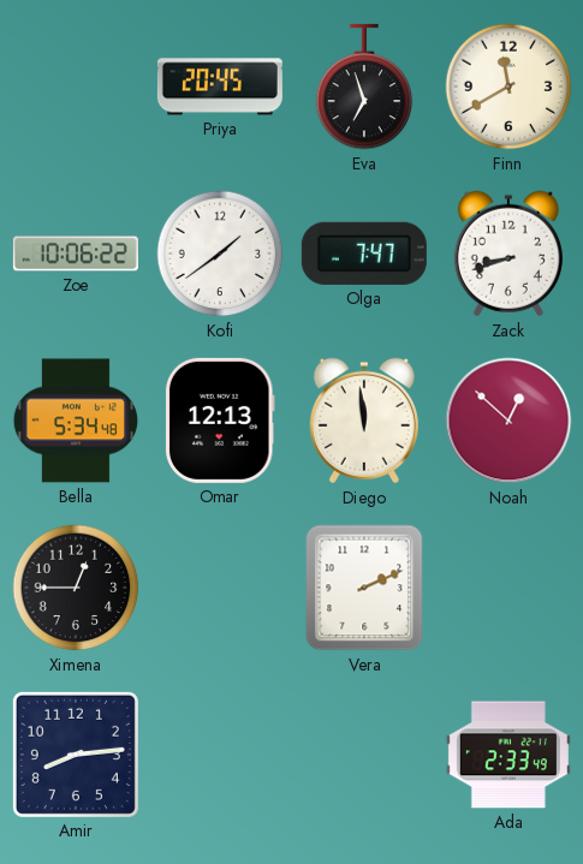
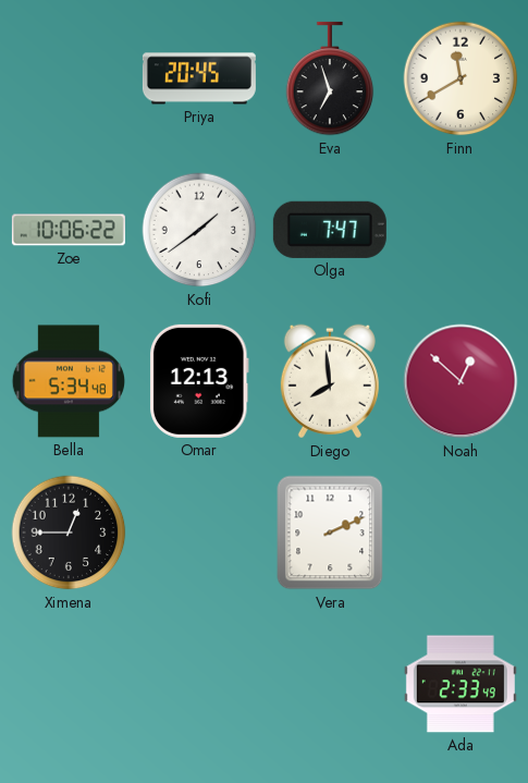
Zack: 8:42 -> none
Diego: 11:59 -> 7:59
Amir: 8:14 -> none
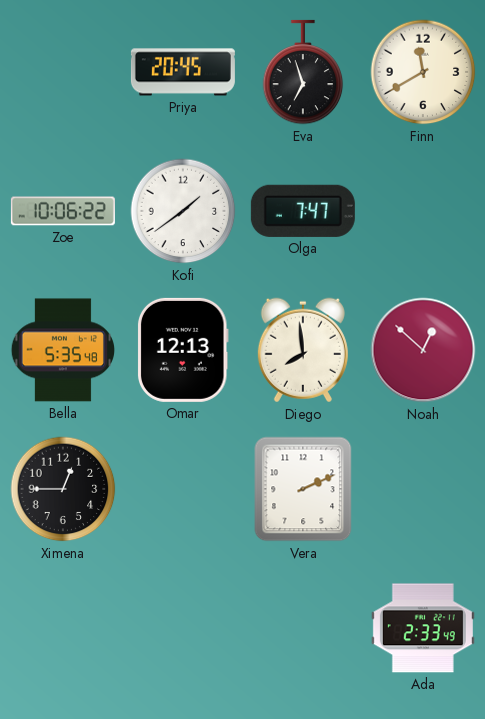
Bella: 5:34 -> 5:35
